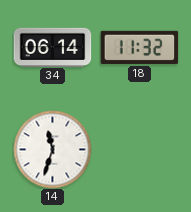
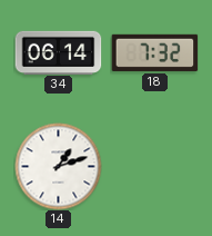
18: 11:32 -> 7:32
14: 11:33 -> 1:12
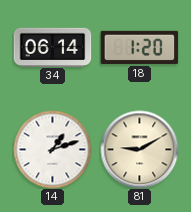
18: 7:32 -> 1:20
81: none -> 9:10
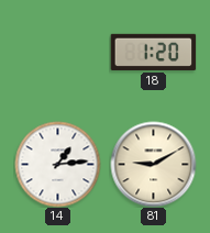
34: 06:14 -> none
14: 1:12 -> 1:14
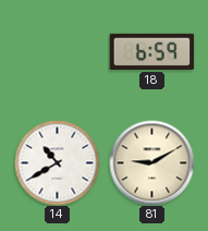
18: 1:20 -> 6:59
14: 1:14 -> 10:40
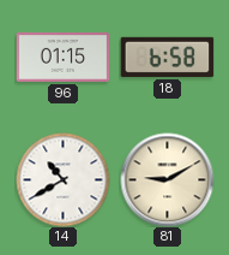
96: none -> 01:15
18: 6:59 -> 6:58
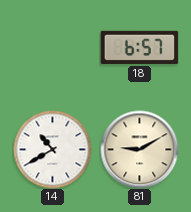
96: 01:15 -> none
18: 6:58 -> 6:57
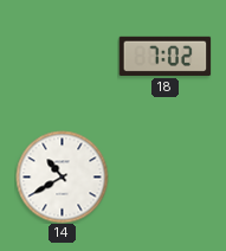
18: 6:57 -> 7:02
81: 9:10 -> none
